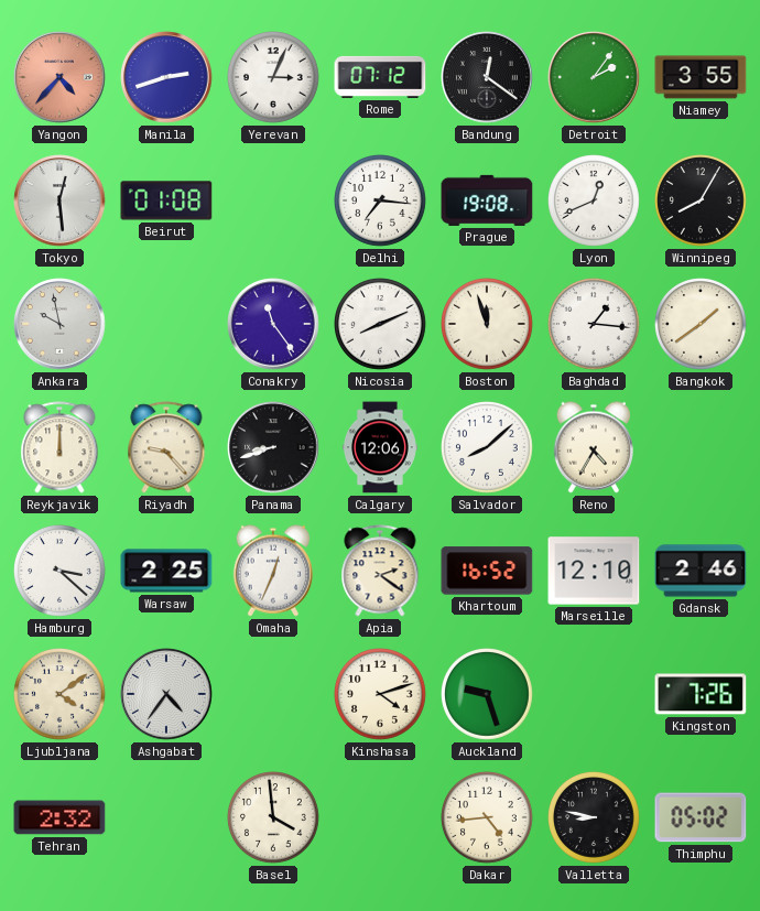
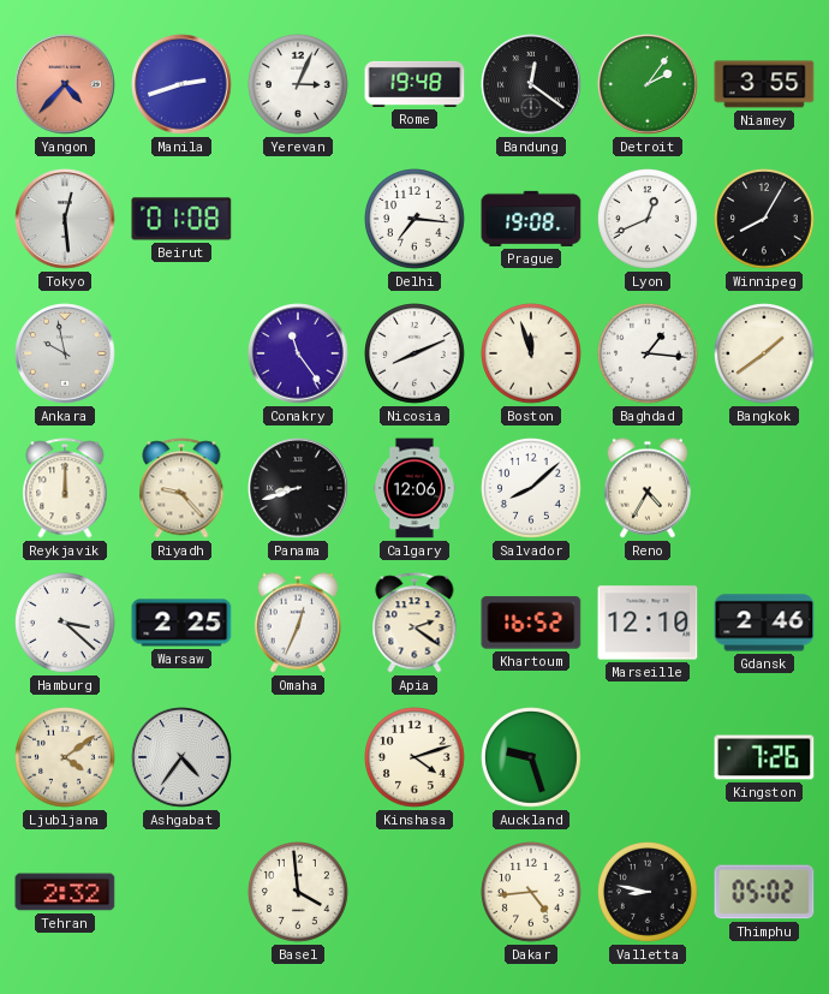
Rome: 07:12 -> 19:48
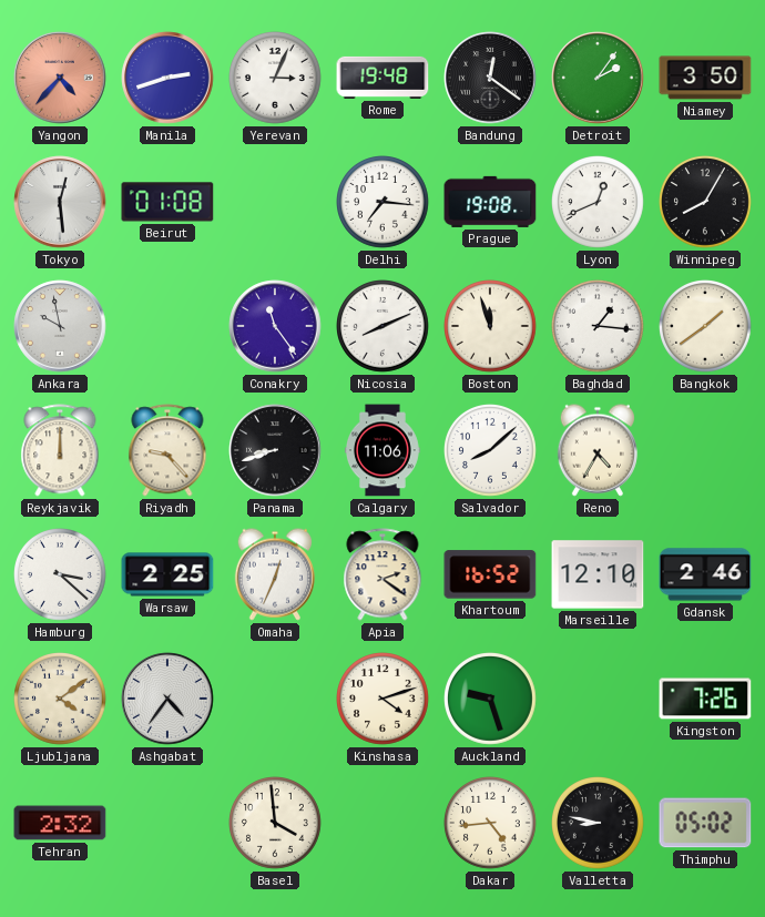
Niamey: 3:55 -> 3:50
Calgary: 12:06 -> 11:06
